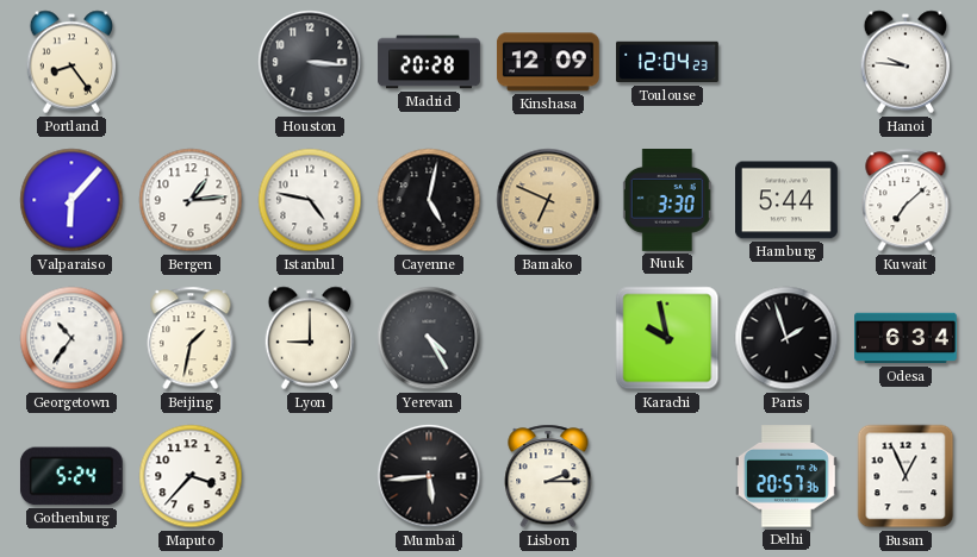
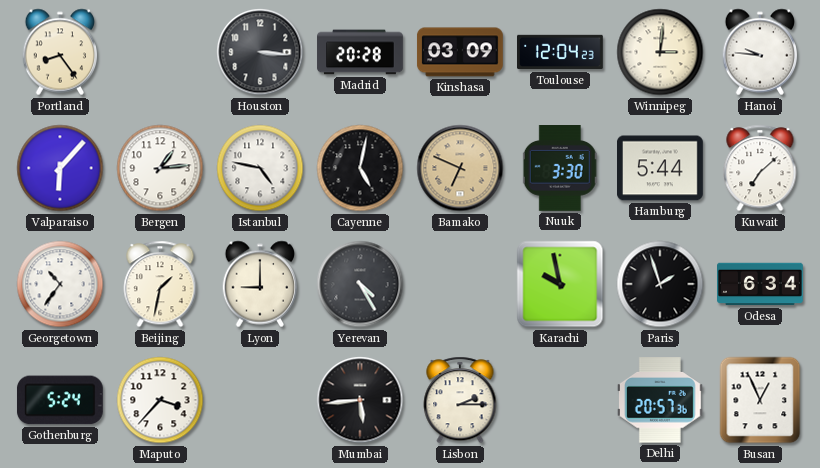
Kinshasa: 12:09 -> 03:09
Winnipeg: none -> 3:01
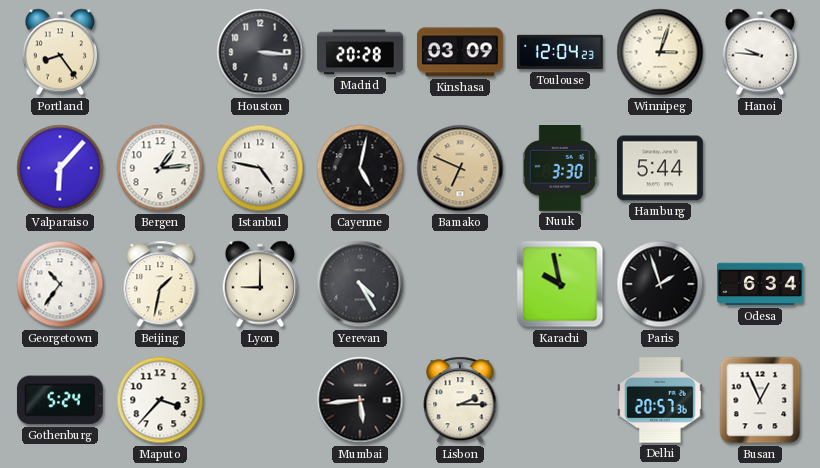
Winnipeg: 3:01 -> 3:03
Kuwait: 7:08 -> none
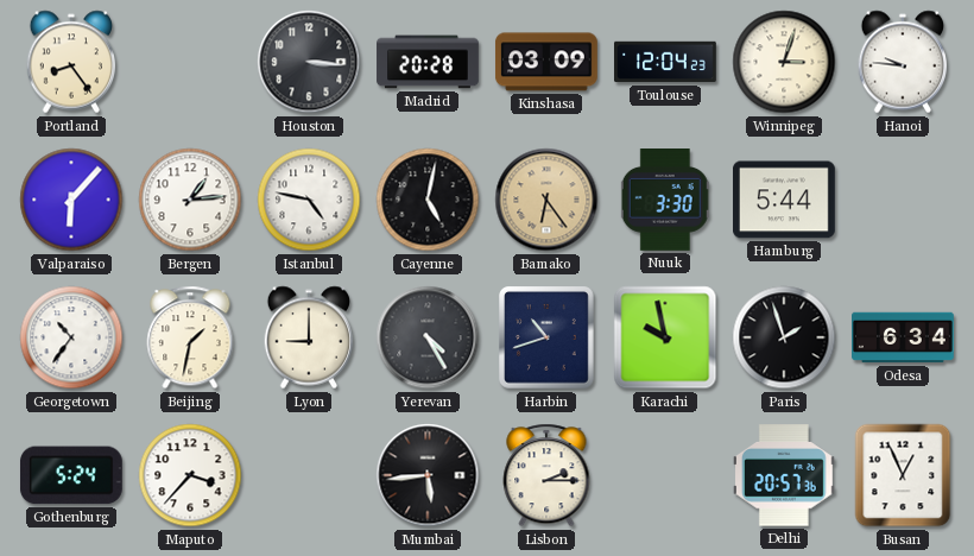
Bamako: 6:49 -> 6:24
Harbin: none -> 10:42
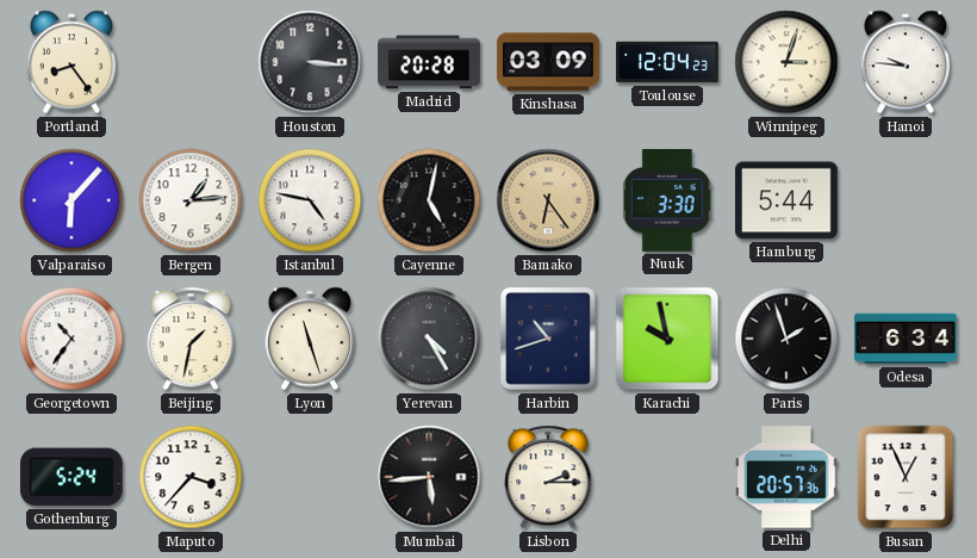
Lyon: 9:00 -> 11:27
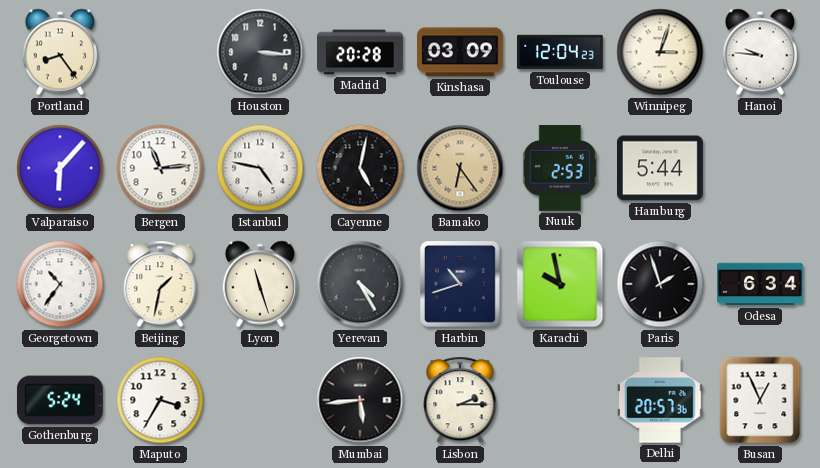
Bergen: 1:14 -> 11:14
Nuuk: 3:30 -> 2:53
Maputo: 3:37 -> 3:35
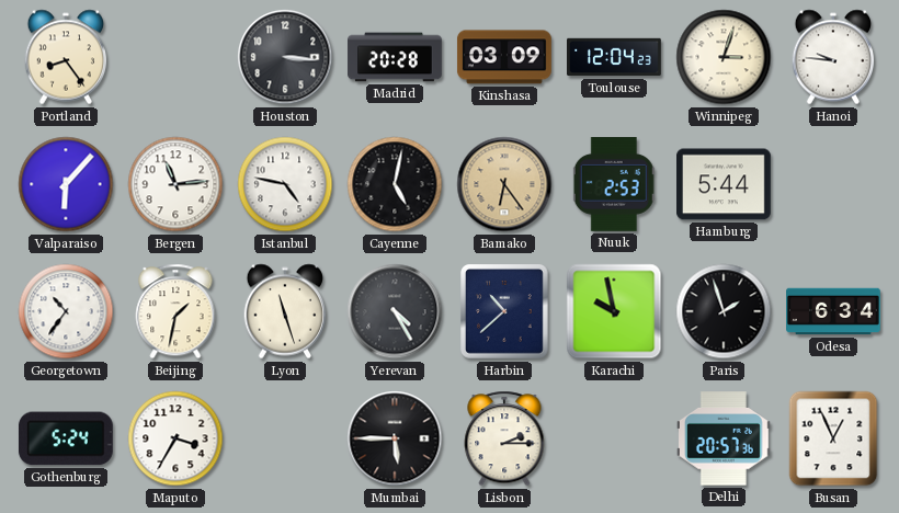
Harbin: 10:42 -> 10:38
Mumbai: 5:44 -> 5:45
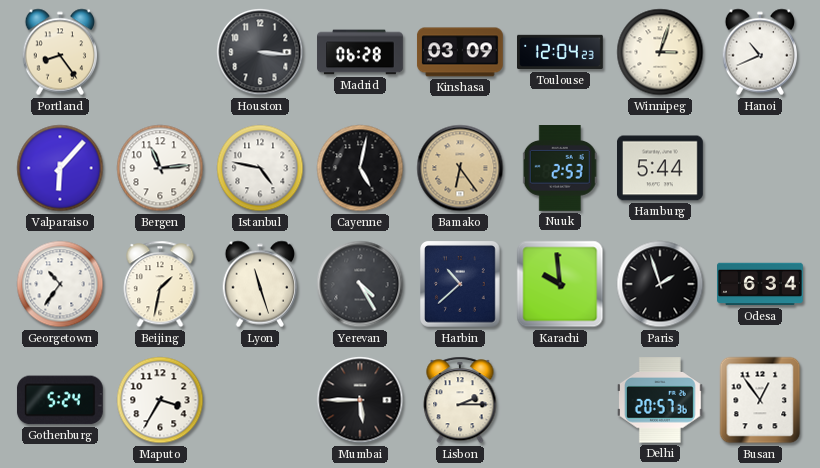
Madrid: 20:28 -> 06:28
Hanoi: 9:46 -> 10:41
Karachi: 9:58 -> 9:59
Busan: 12:56 -> 12:54
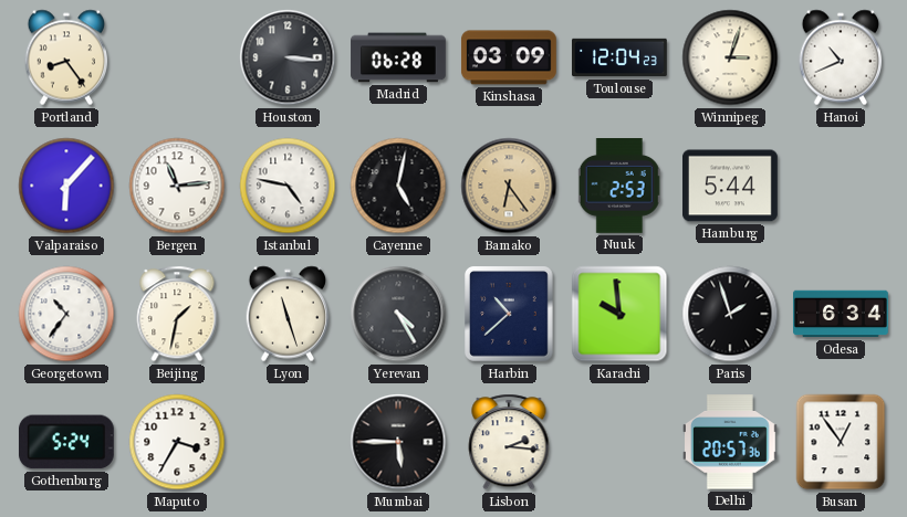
Lisbon: 2:15 -> 2:16
